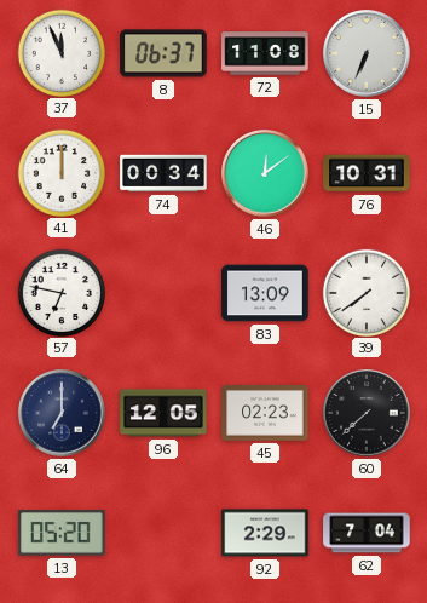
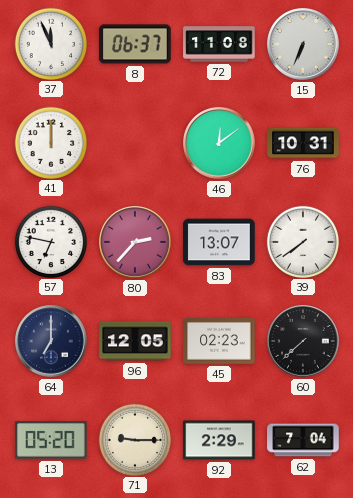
74: 00:34 -> none
80: none -> 2:37
83: 13:09 -> 13:07
71: none -> 9:15
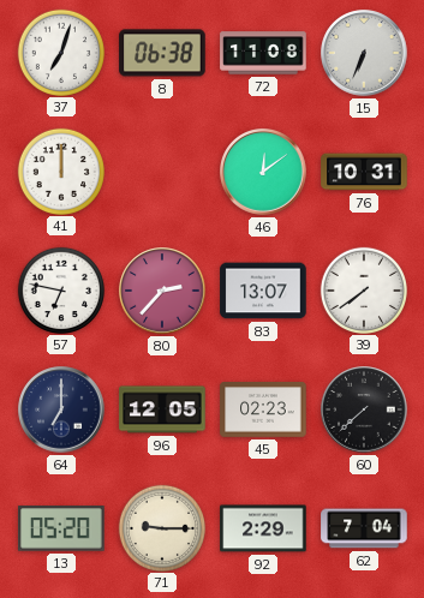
37: 11:56 -> 7:03
8: 06:37 -> 06:38
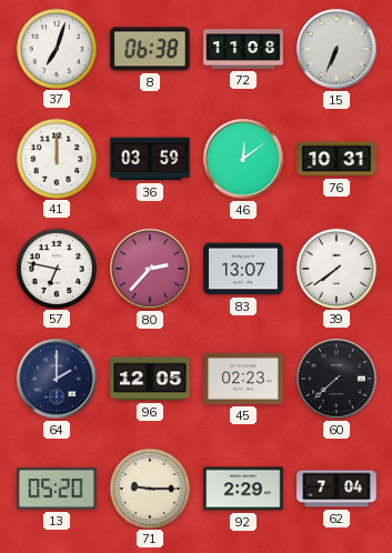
36: none -> 03:59
64: 7:00 -> 2:00
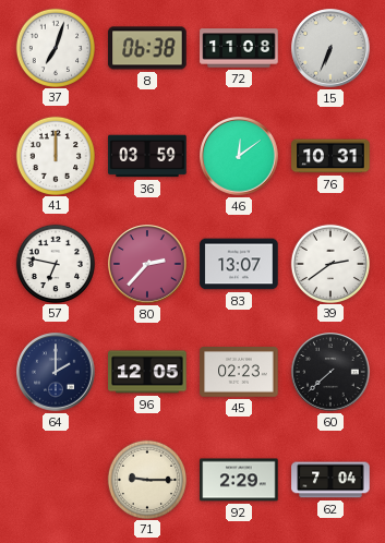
39: 7:39 -> 2:39
13: 05:20 -> none
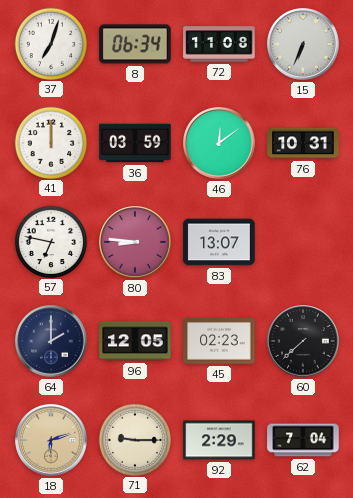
8: 06:38 -> 06:34
80: 2:37 -> 8:46
39: 2:39 -> none
18: none -> 6:12
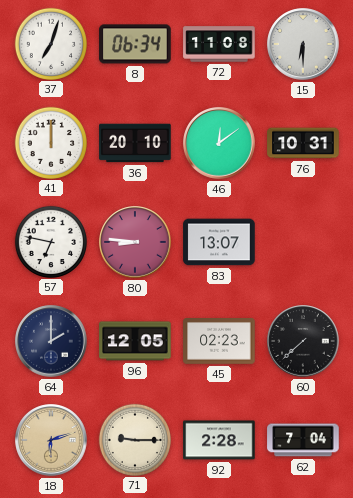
15: 6:34 -> 6:30
36: 03:59 -> 20:10
92: 2:29 -> 2:28
